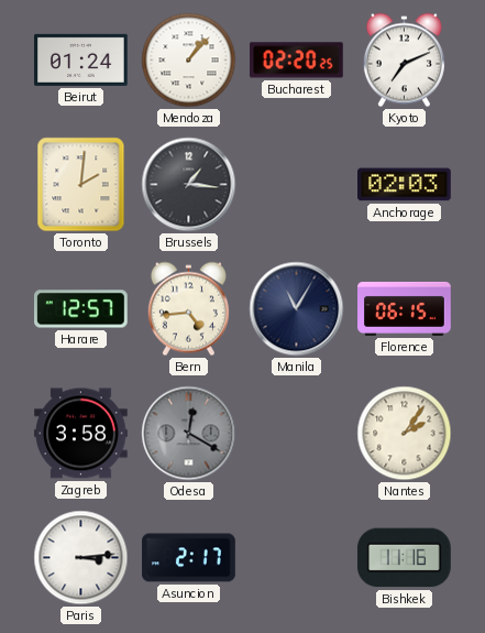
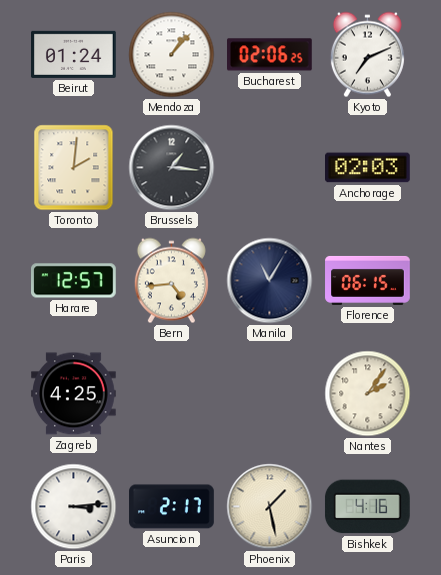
Bucharest: 02:20 -> 02:06
Zagreb: 3:58 -> 4:25
Odesa: 12:20 -> none
Phoenix: none -> 1:28
Bishkek: 11:16 -> 4:16
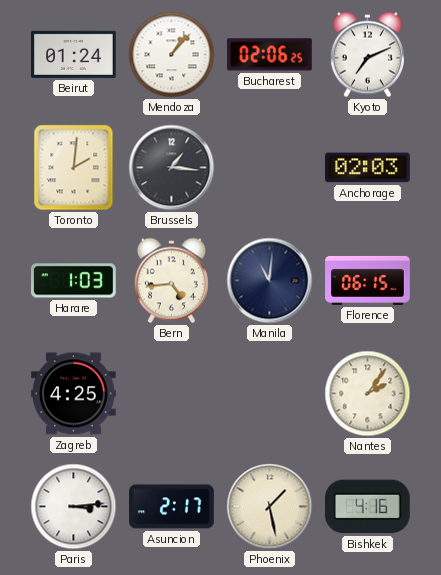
Harare: 12:57 -> 1:03
Manila: 11:05 -> 11:01
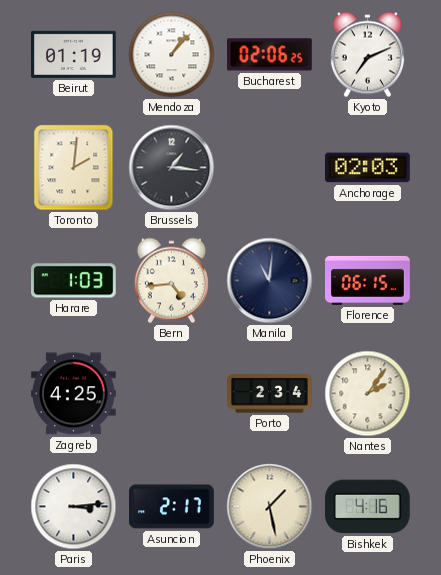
Beirut: 01:24 -> 01:19
Porto: none -> 2:34
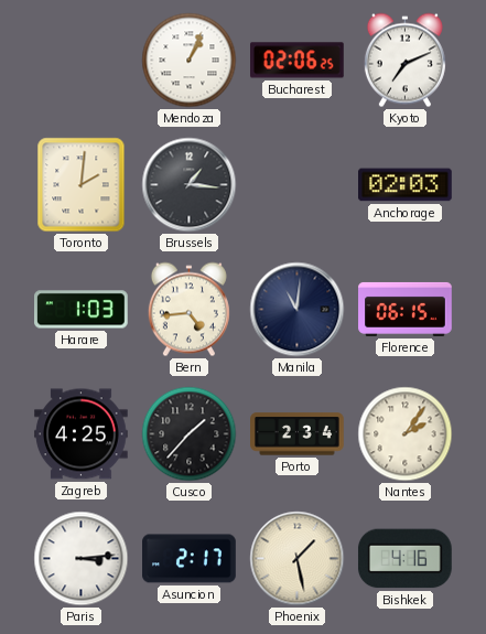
Beirut: 01:19 -> none
Mendoza: 1:07 -> 1:04
Cusco: none -> 1:37
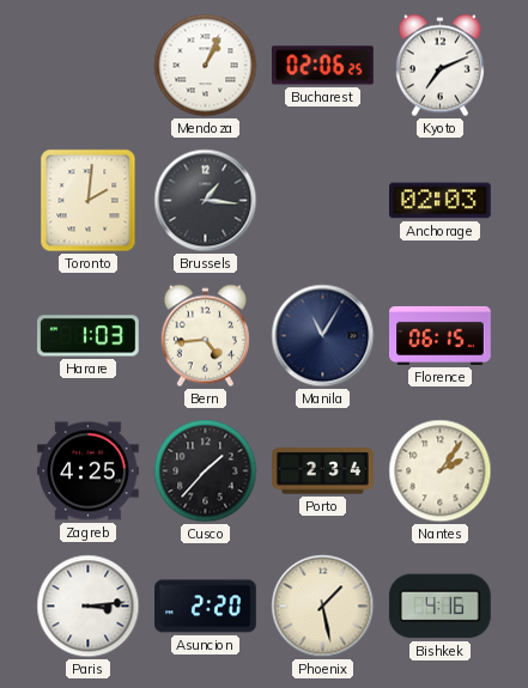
Manila: 11:01 -> 11:05
Asuncion: 2:17 -> 2:20
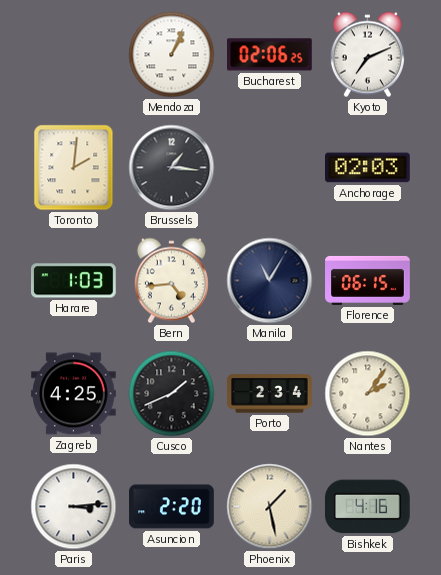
Cusco: 1:37 -> 1:41
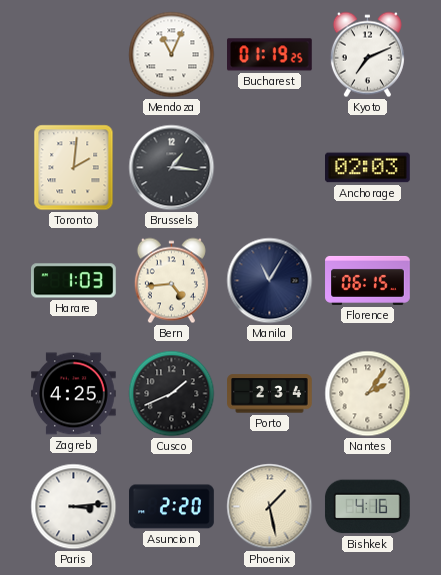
Mendoza: 1:04 -> 11:04
Bucharest: 02:06 -> 01:19
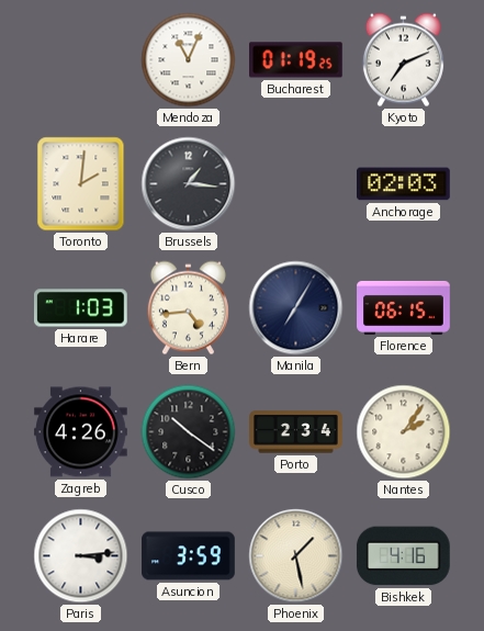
Manila: 11:05 -> 7:05
Zagreb: 4:25 -> 4:26
Cusco: 1:41 -> 10:21
Asuncion: 2:20 -> 3:59
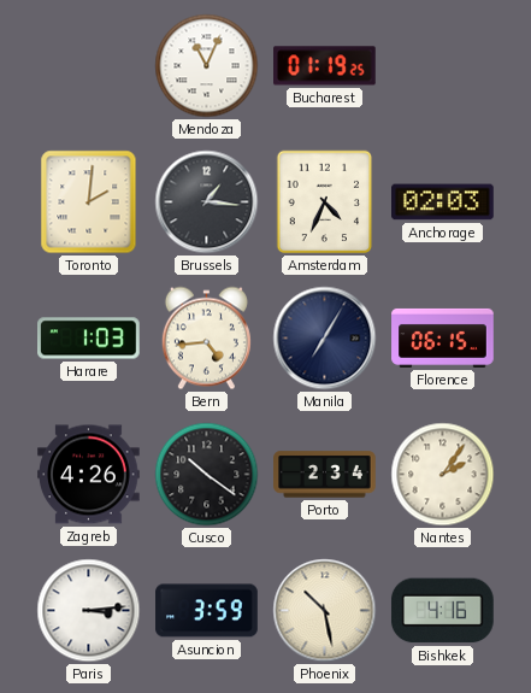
Kyoto: 7:11 -> none
Amsterdam: none -> 4:34
Phoenix: 1:28 -> 10:28
